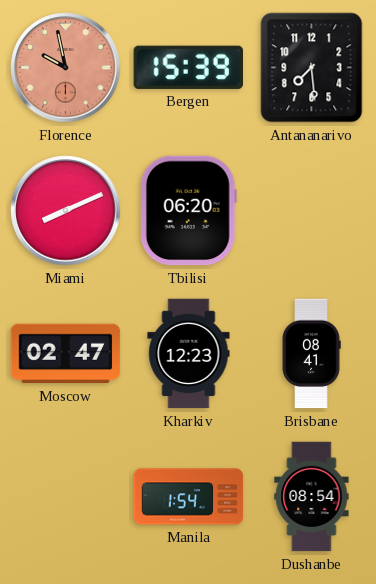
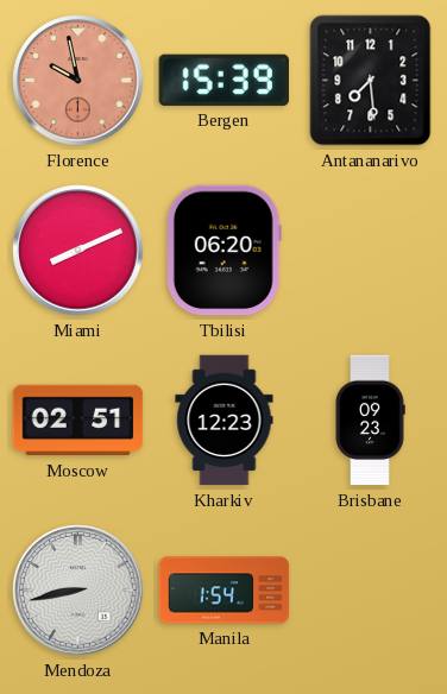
Moscow: 02:47 -> 02:51
Brisbane: 08:41 -> 09:23
Mendoza: none -> 8:43
Dushanbe: 08:54 -> none
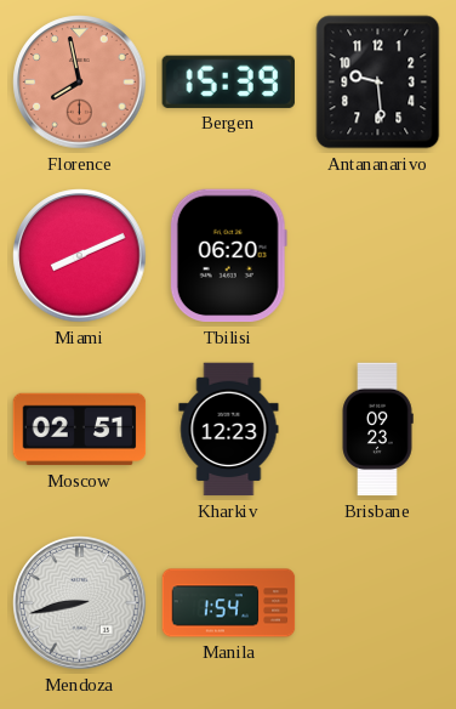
Florence: 9:58 -> 7:58
Antananarivo: 7:29 -> 9:29
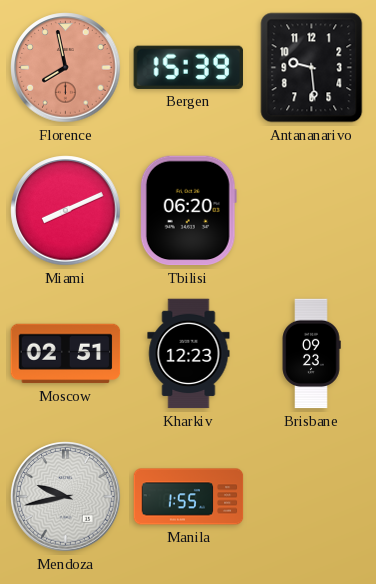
Mendoza: 8:43 -> 9:43
Manila: 1:54 -> 1:55
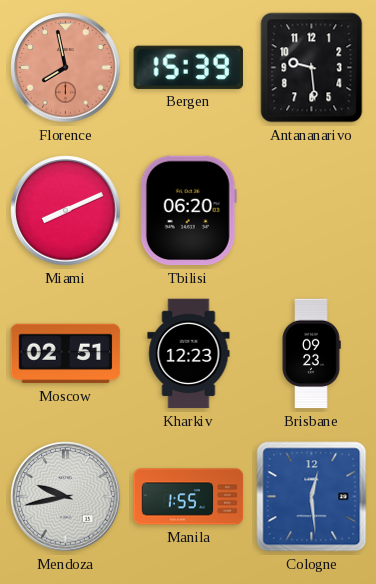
Cologne: none -> 12:29
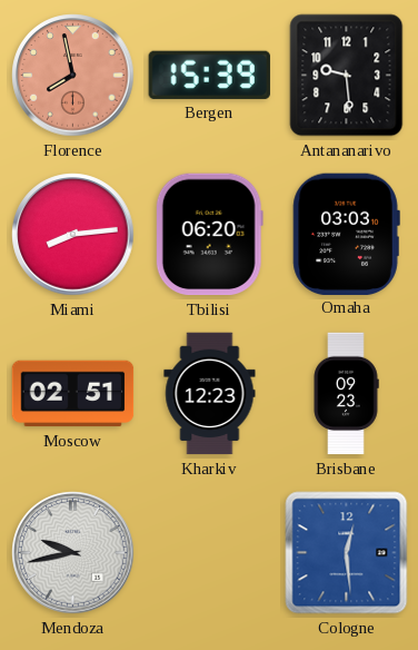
Miami: 8:11 -> 8:14
Omaha: none -> 03:03
Manila: 1:55 -> none
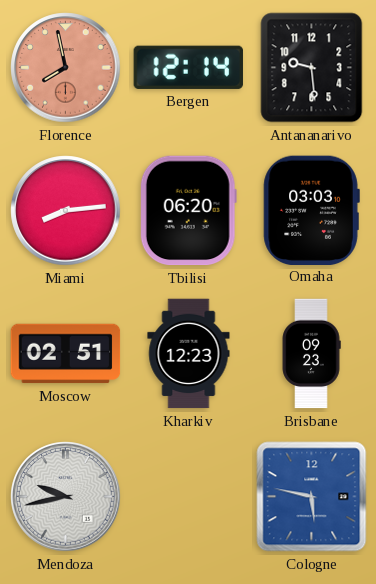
Bergen: 15:39 -> 12:14
Cologne: 12:29 -> 5:47
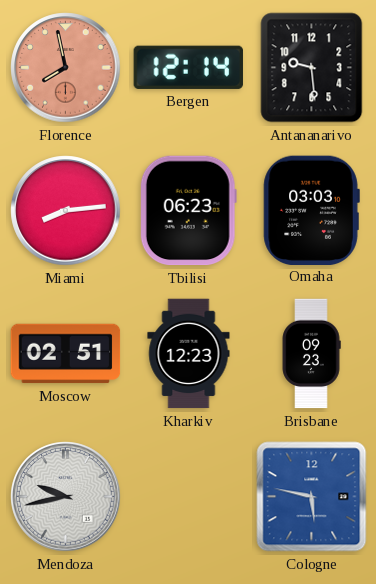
Tbilisi: 06:20 -> 06:23
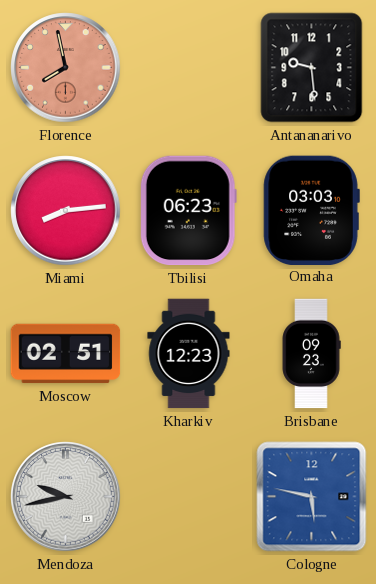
Bergen: 12:14 -> none
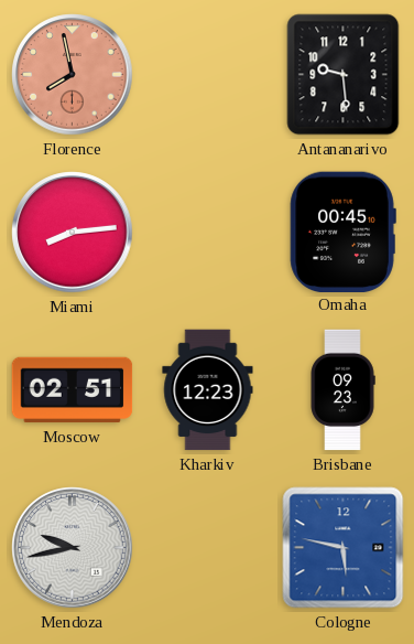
Tbilisi: 06:23 -> none
Omaha: 03:03 -> 00:45
